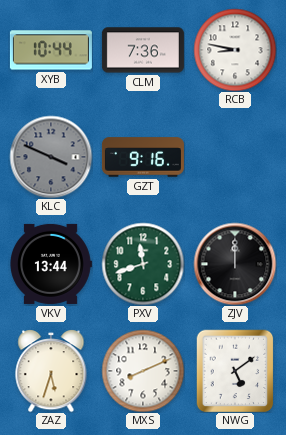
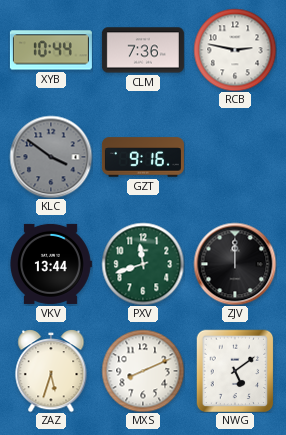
RCB: 8:47 -> 2:47
KLC: 3:49 -> 3:51
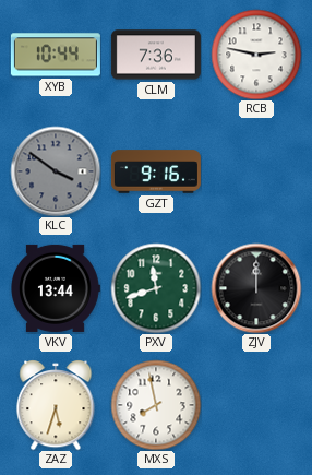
MXS: 8:11 -> 7:58
NWG: 5:09 -> none
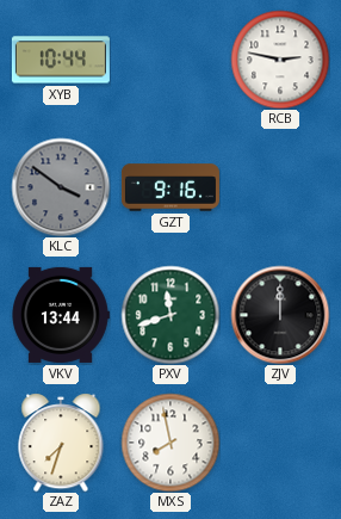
CLM: 7:36 -> none
ZAZ: 5:33 -> 7:33
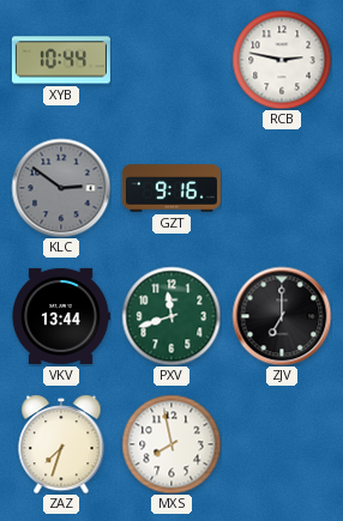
KLC: 3:51 -> 2:51
ZJV: 12:00 -> 7:00
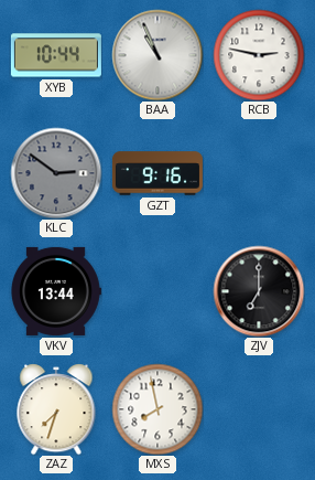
BAA: none -> 10:56
PXV: 11:42 -> none
